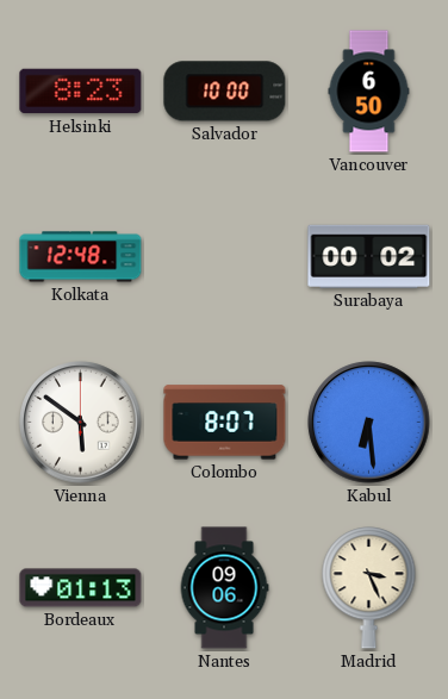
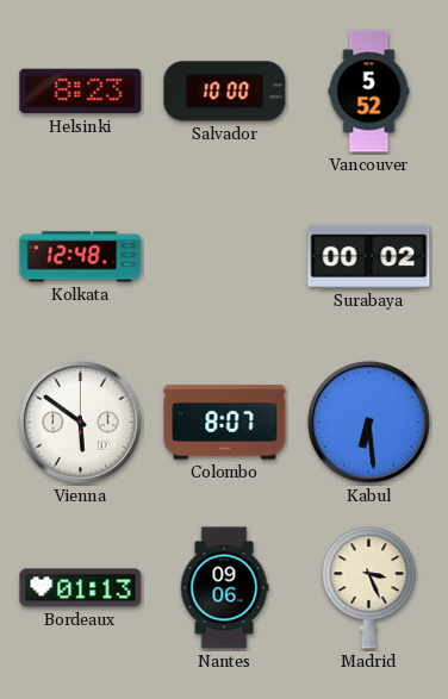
Vancouver: 6:50 -> 5:52
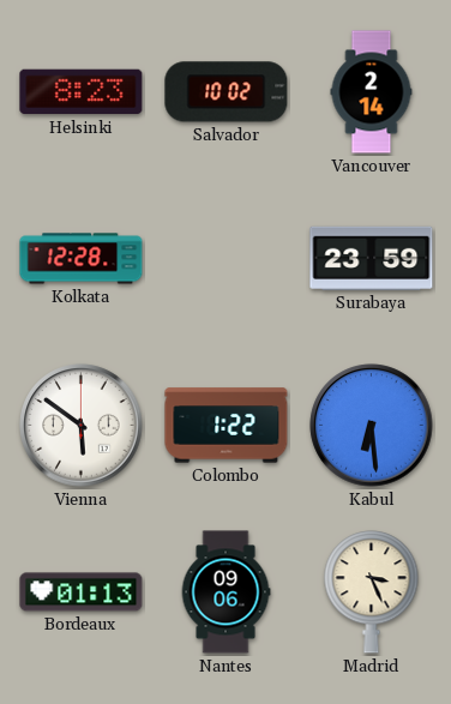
Salvador: 10:00 -> 10:02
Vancouver: 5:52 -> 2:14
Kolkata: 12:48 -> 12:28
Surabaya: 00:02 -> 23:59
Colombo: 8:07 -> 1:22
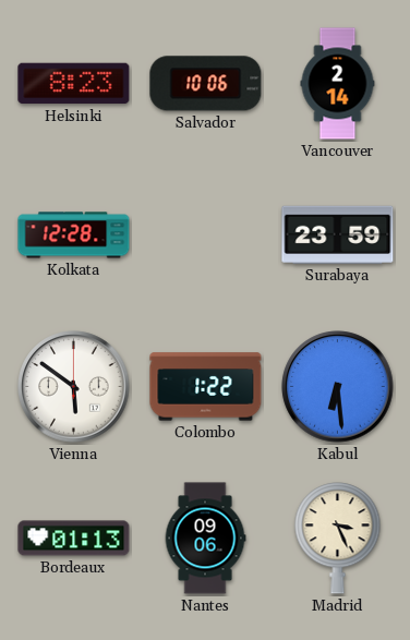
Salvador: 10:02 -> 10:06
